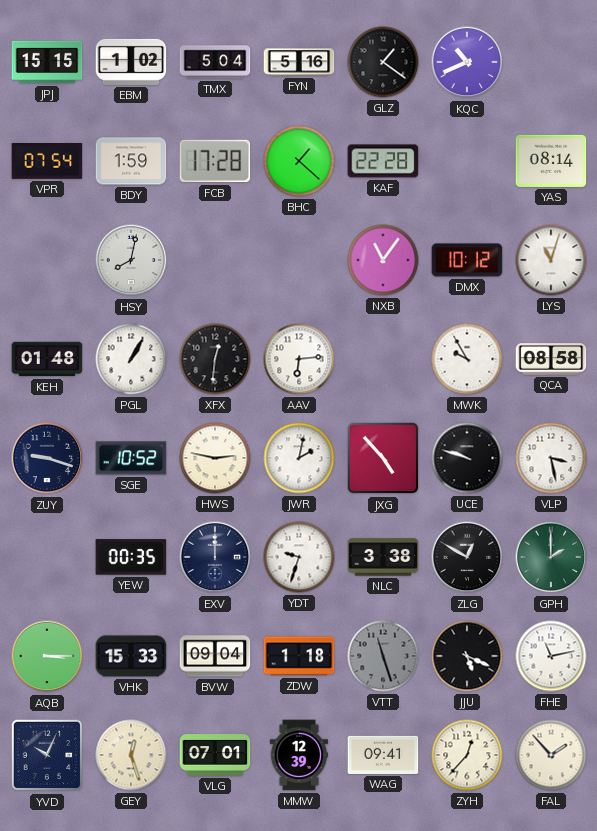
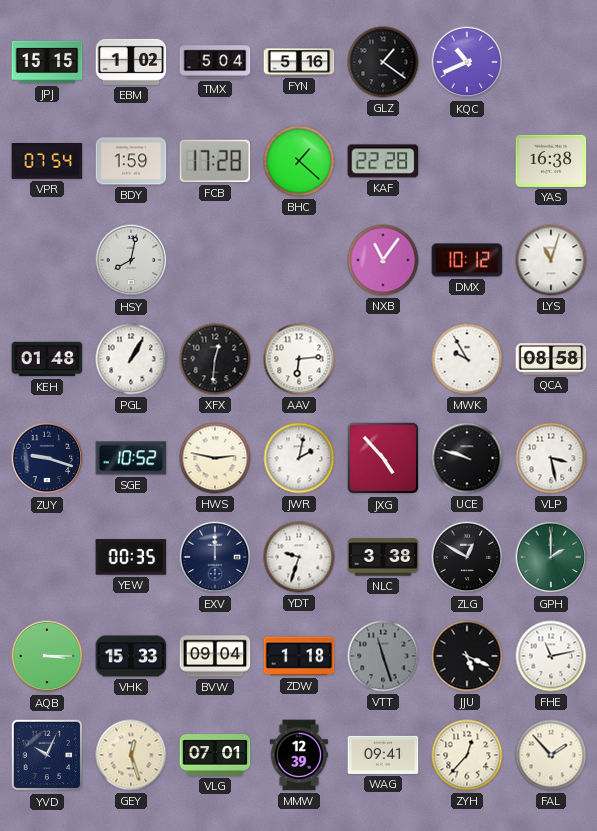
YAS: 08:14 -> 16:38
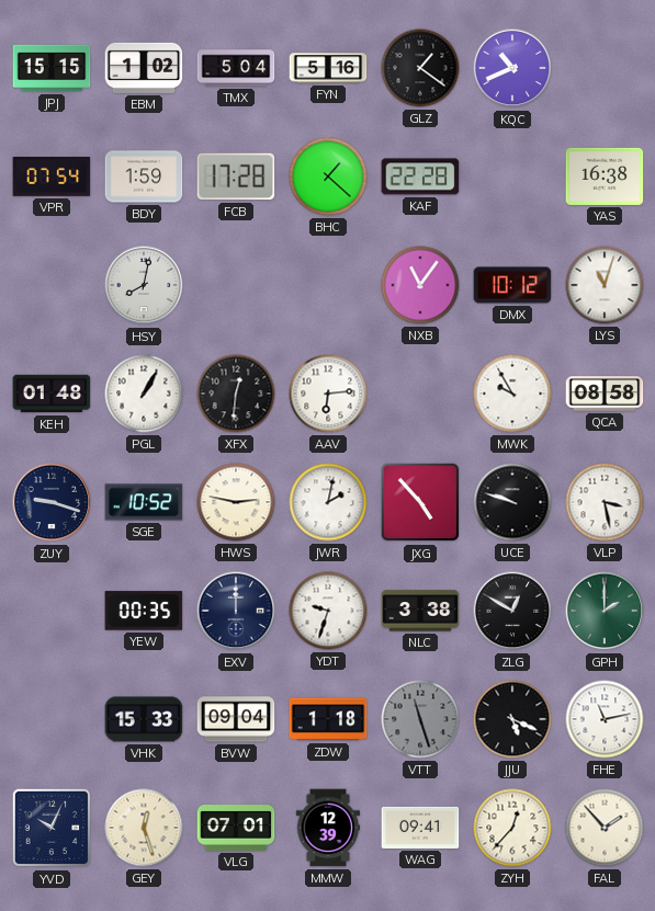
AQB: 3:15 -> none
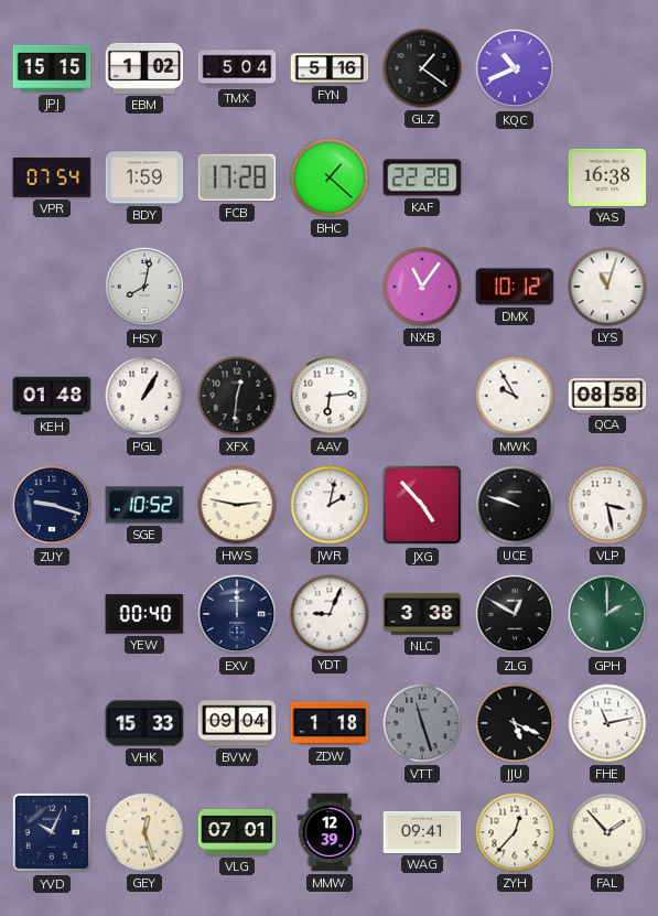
YEW: 00:35 -> 00:40
YDT: 9:33 -> 9:04
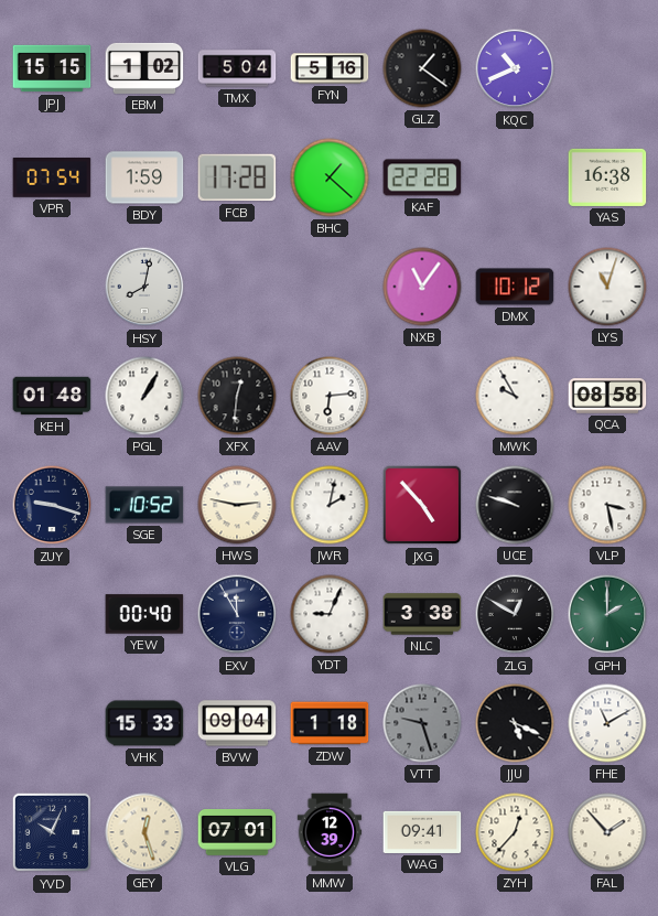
EXV: 12:00 -> 11:55
VTT: 11:27 -> 9:27
FHE: 11:13 -> 11:10
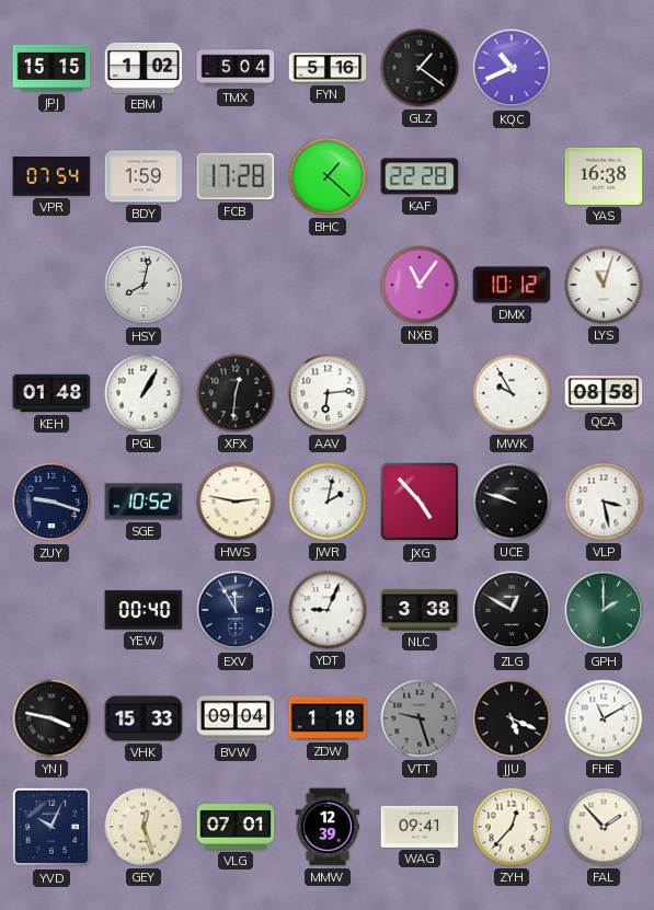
YNJ: none -> 3:47
